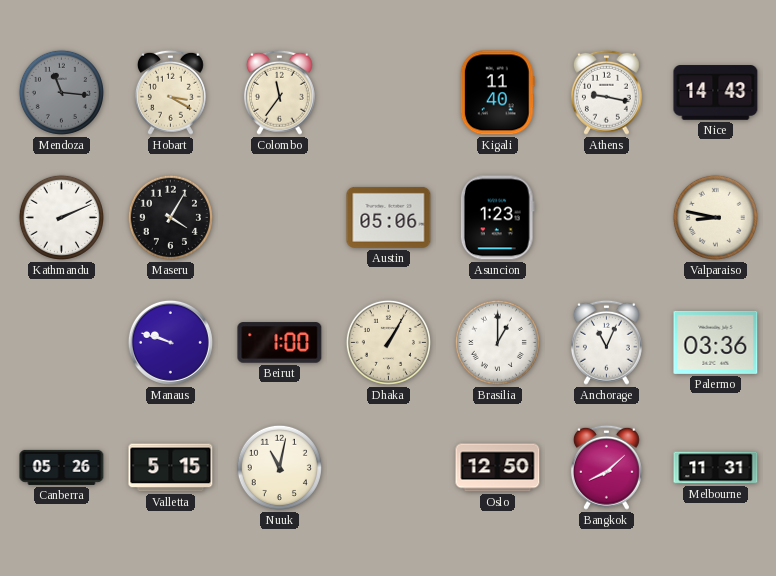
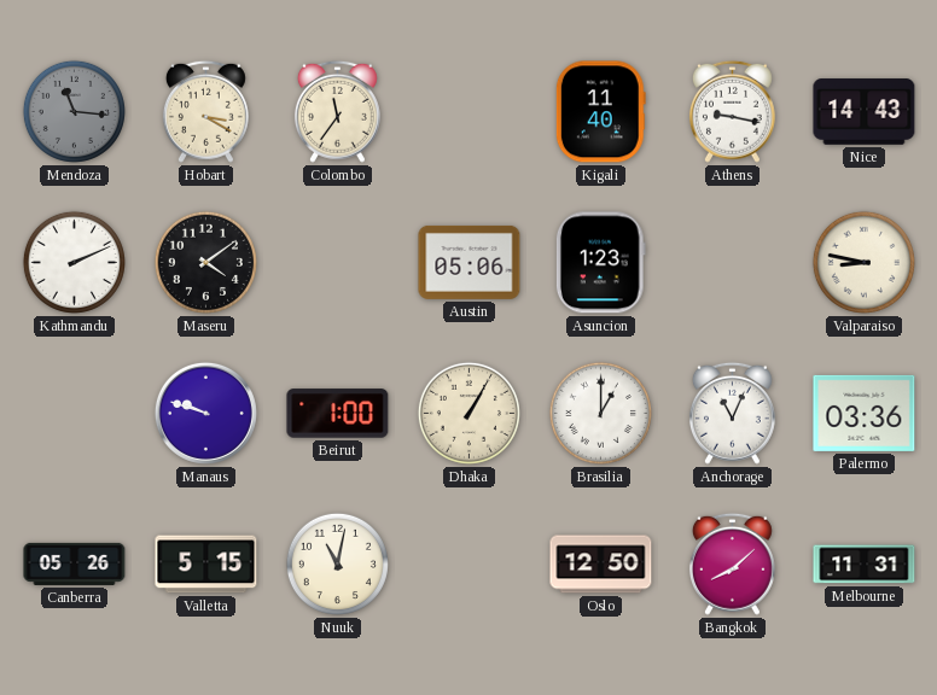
Maseru: 4:05 -> 4:09
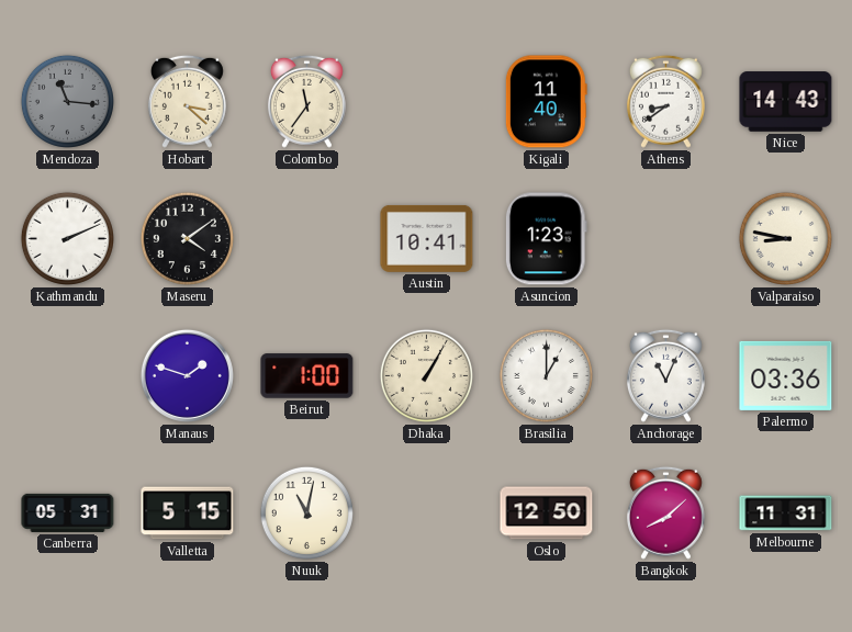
Hobart: 3:20 -> 3:22
Athens: 9:17 -> 8:39
Austin: 05:06 -> 10:41
Manaus: 9:48 -> 1:48
Canberra: 05:26 -> 05:31
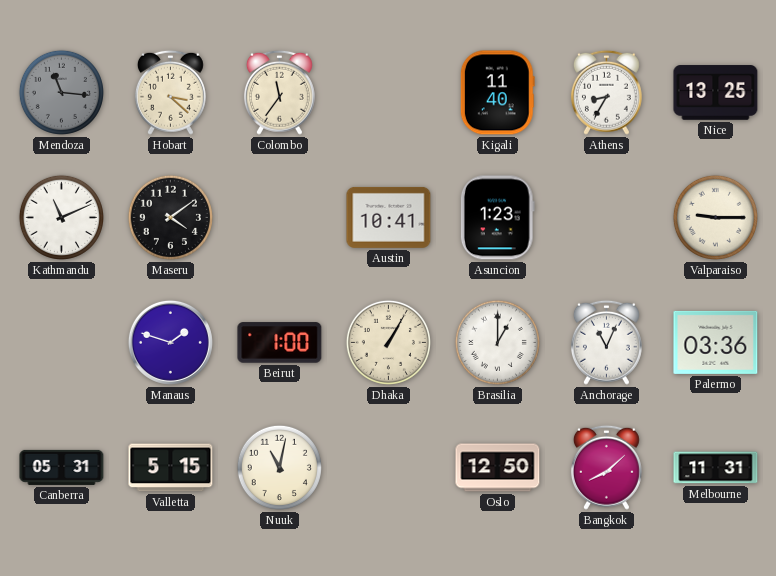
Athens: 8:39 -> 8:35
Nice: 14:43 -> 13:25
Kathmandu: 2:11 -> 11:11
Valparaiso: 8:47 -> 9:15
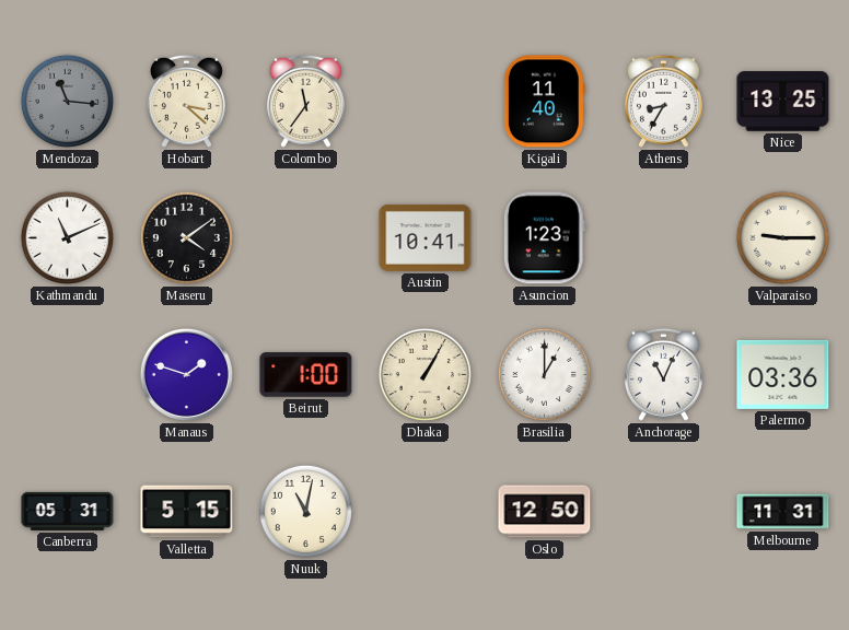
Bangkok: 8:08 -> none
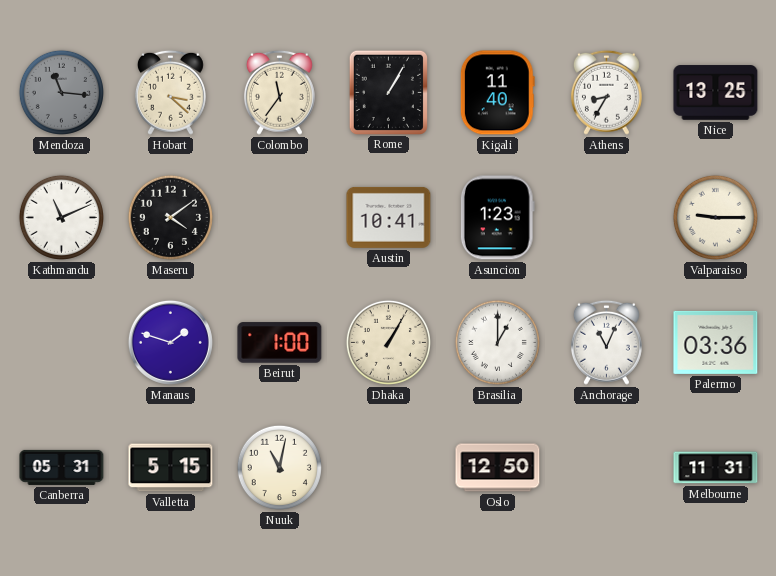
Rome: none -> 1:05
